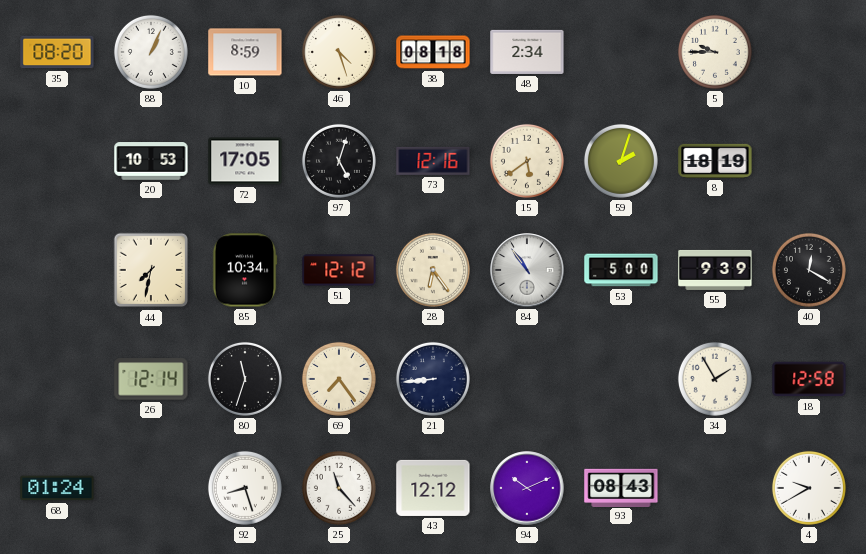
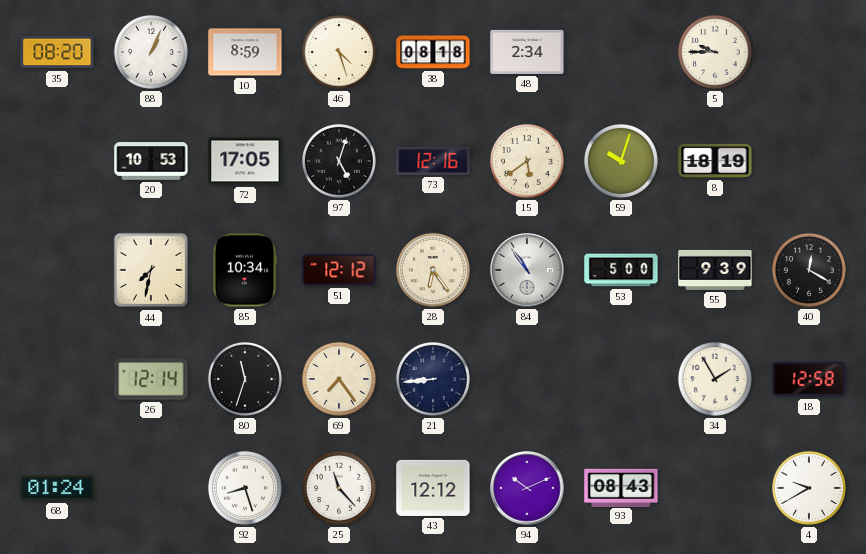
59: 2:03 -> 10:03
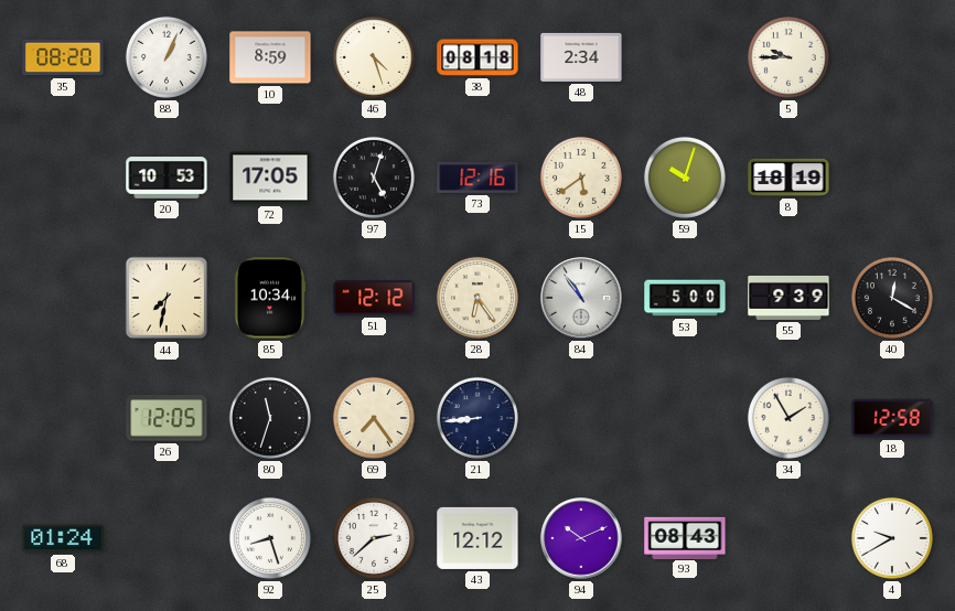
26: 12:14 -> 12:05
25: 11:23 -> 2:38
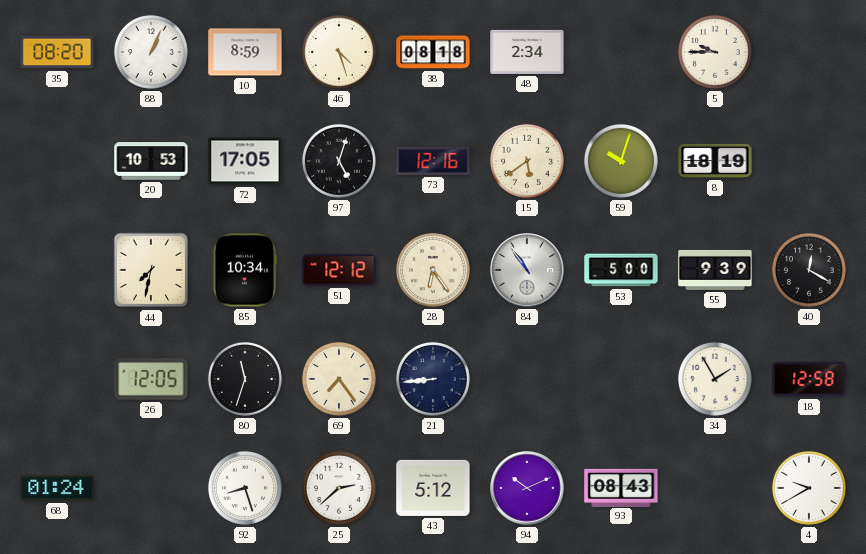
43: 12:12 -> 5:12
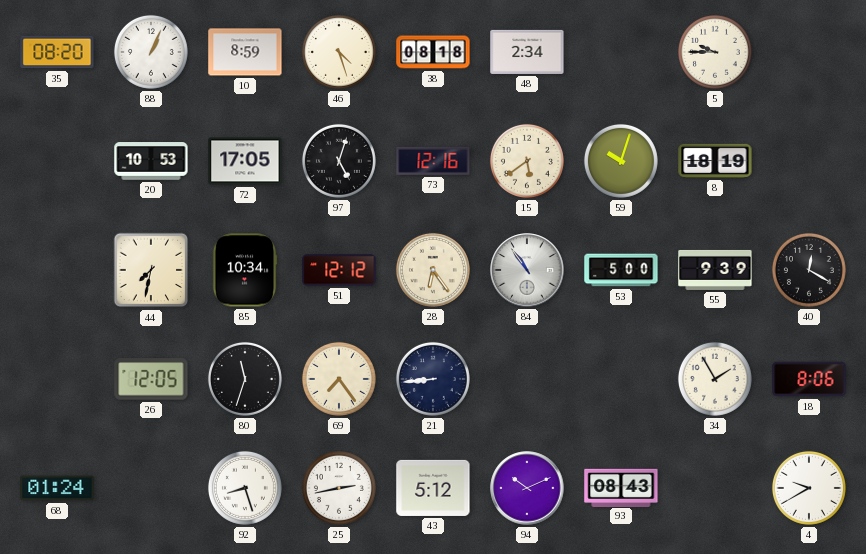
18: 12:58 -> 8:06
25: 2:38 -> 2:43
